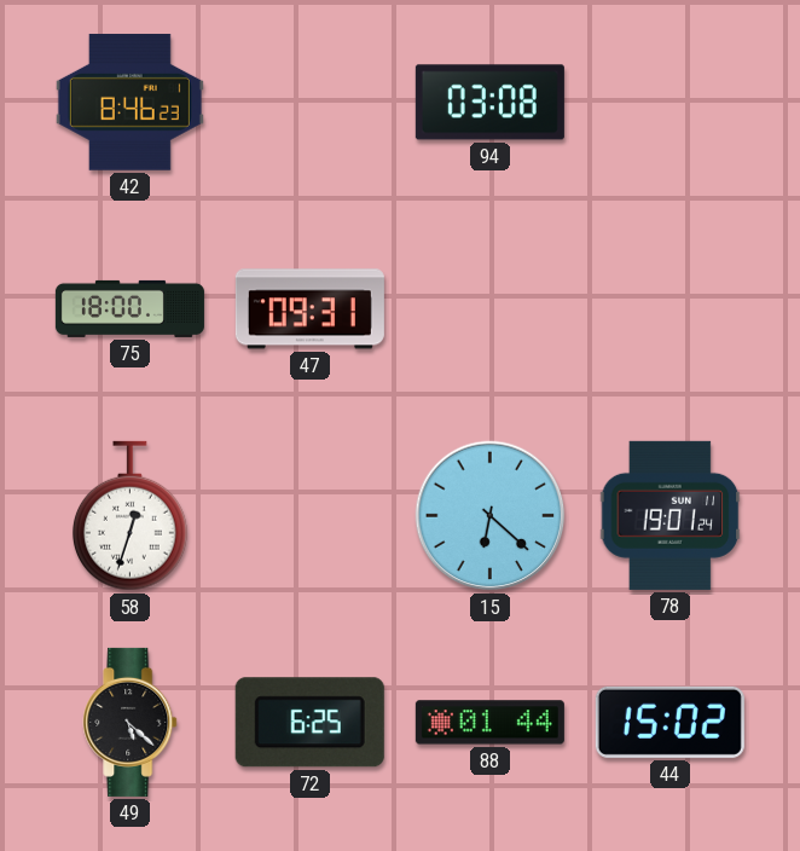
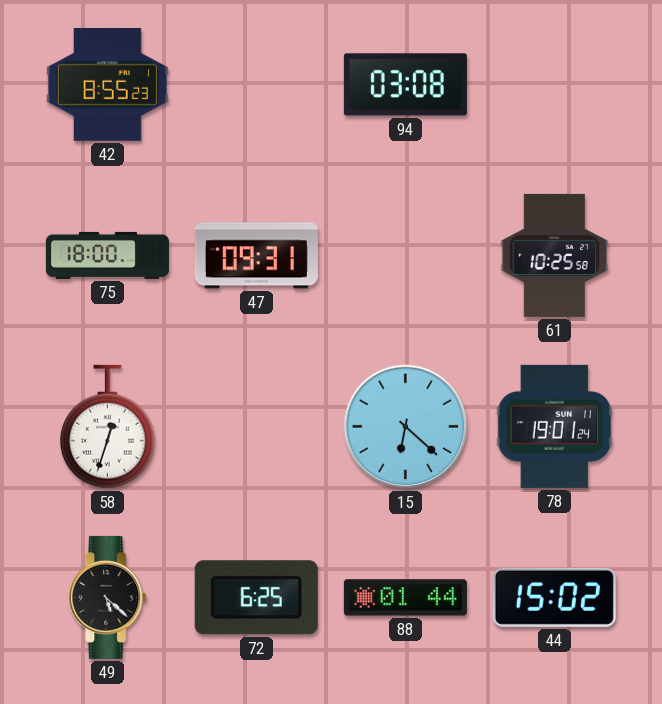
42: 8:46 -> 8:55
61: none -> 10:25
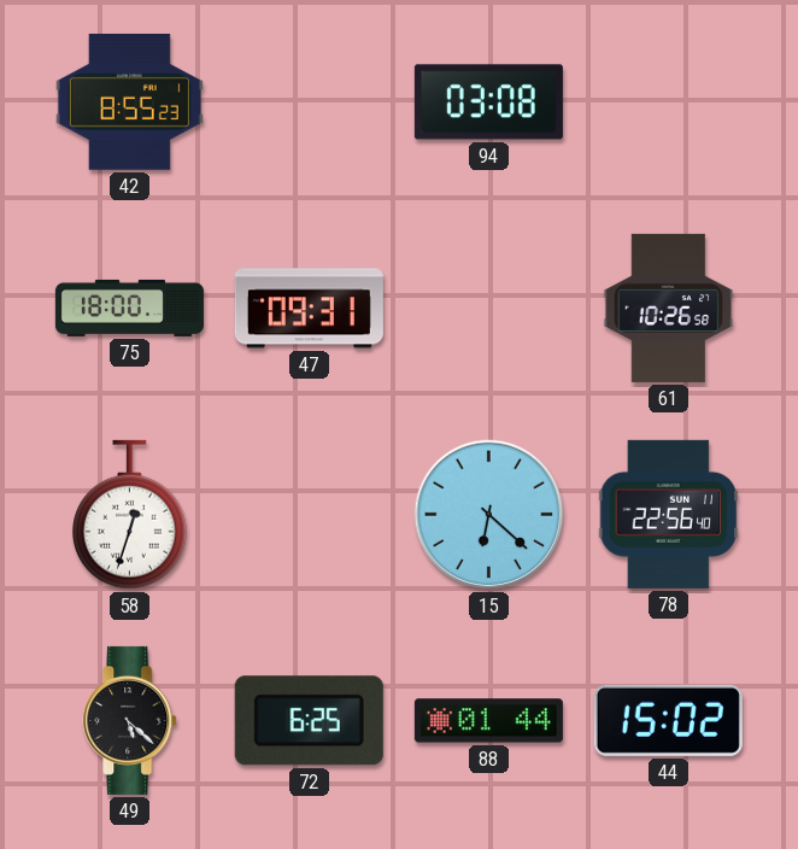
61: 10:25 -> 10:26
78: 19:01 -> 22:56
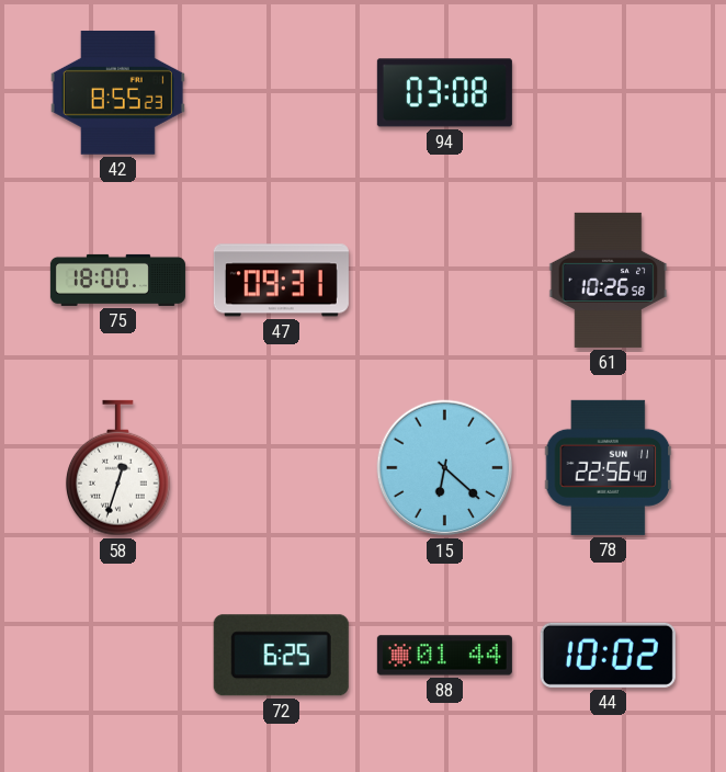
49: 5:22 -> none
44: 15:02 -> 10:02
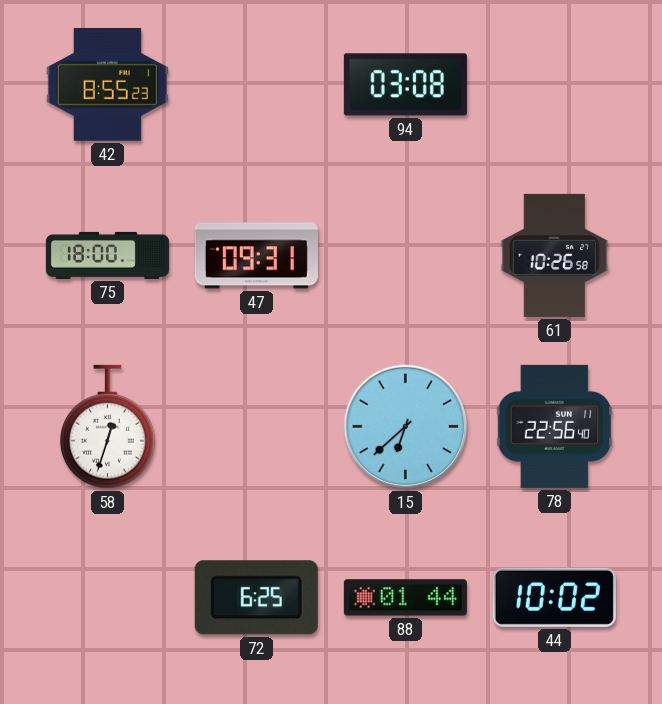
15: 6:22 -> 6:38
